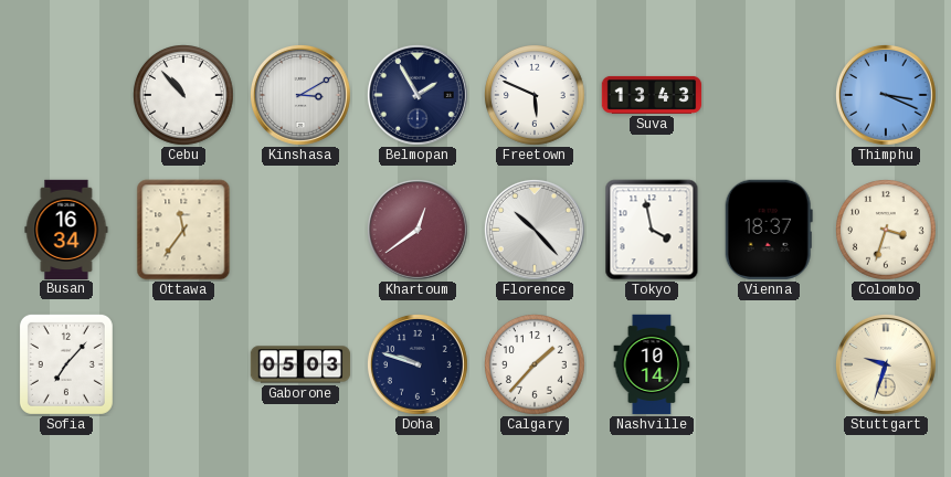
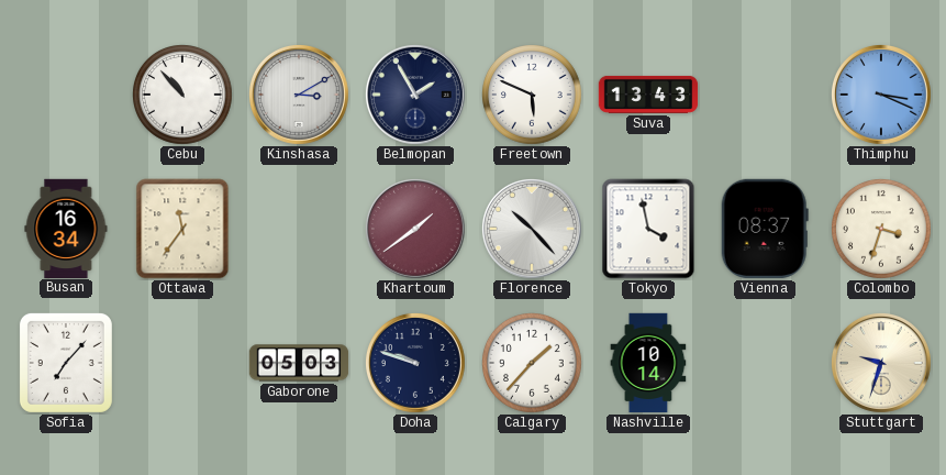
Khartoum: 12:39 -> 1:39
Vienna: 18:37 -> 08:37
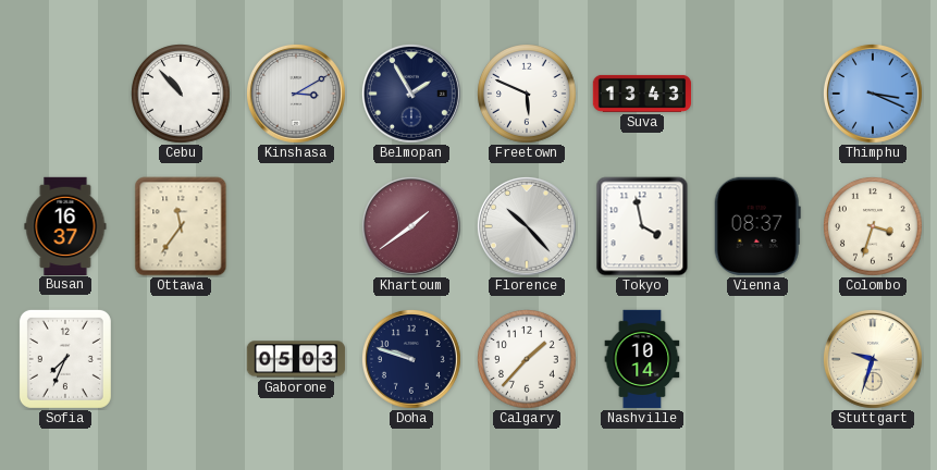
Busan: 16:34 -> 16:37
Sofia: 7:07 -> 7:34
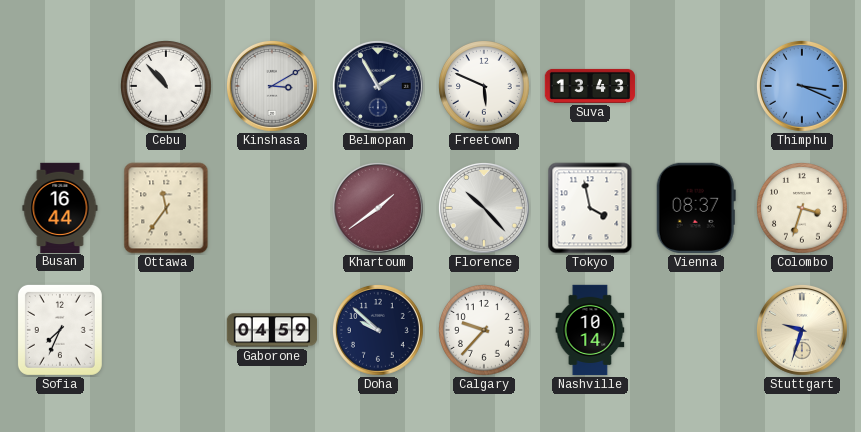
Busan: 16:37 -> 16:44
Gaborone: 05:03 -> 04:59
Doha: 9:48 -> 9:52
Calgary: 1:37 -> 9:37
